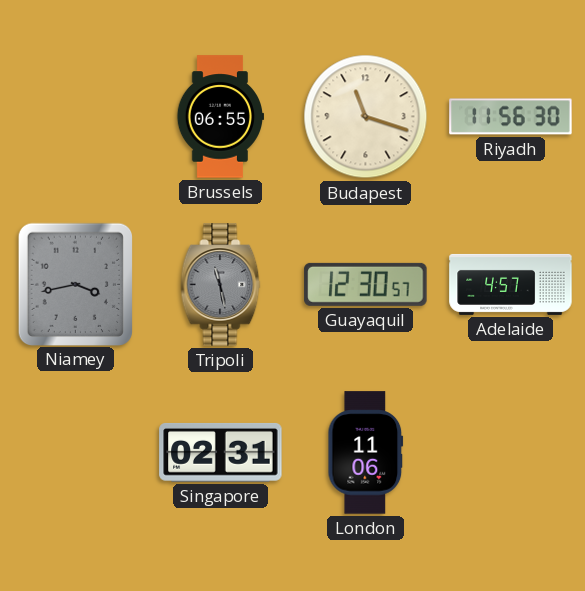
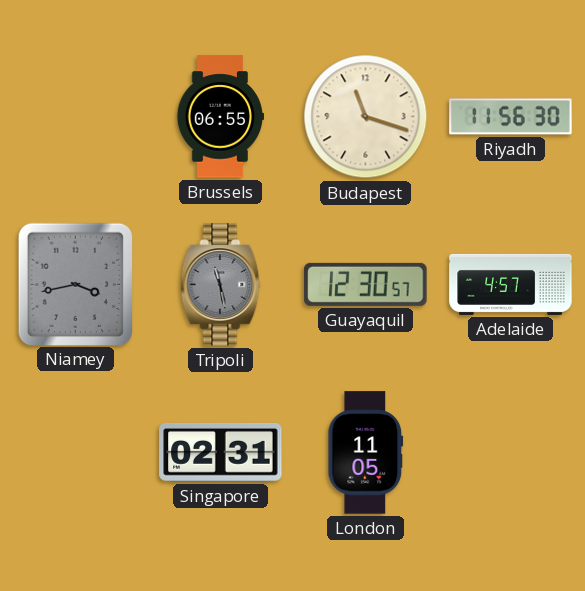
London: 11:06 -> 11:05
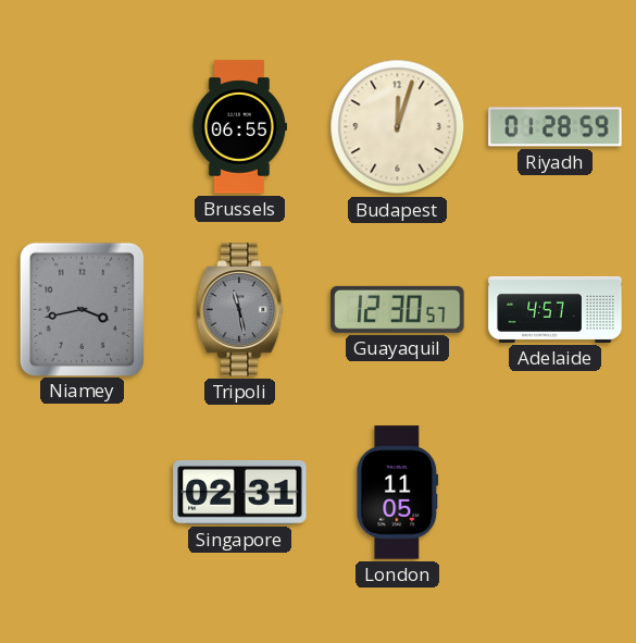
Budapest: 11:18 -> 12:03
Riyadh: 11:56 -> 01:28
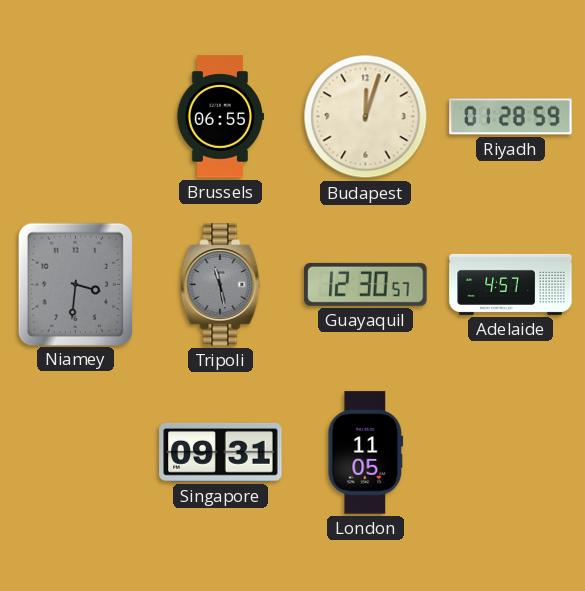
Niamey: 3:43 -> 3:31
Singapore: 02:31 -> 09:31
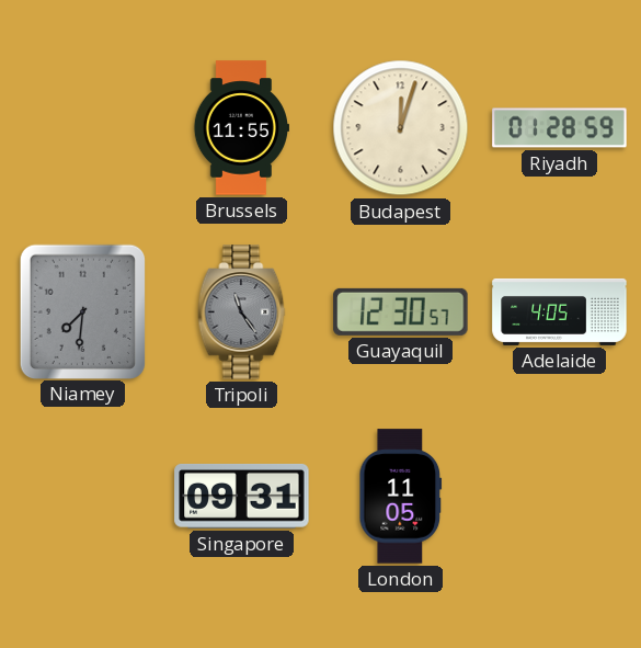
Brussels: 06:55 -> 11:55
Niamey: 3:31 -> 7:31
Tripoli: 11:28 -> 11:24
Adelaide: 4:57 -> 4:05
